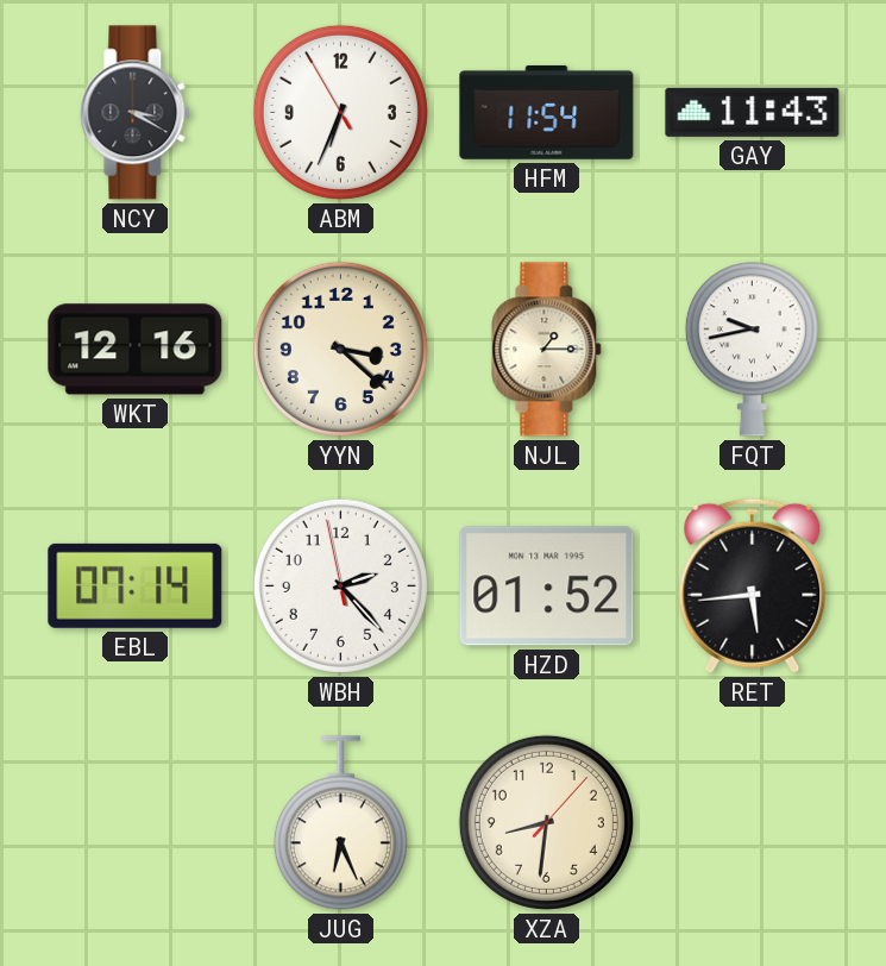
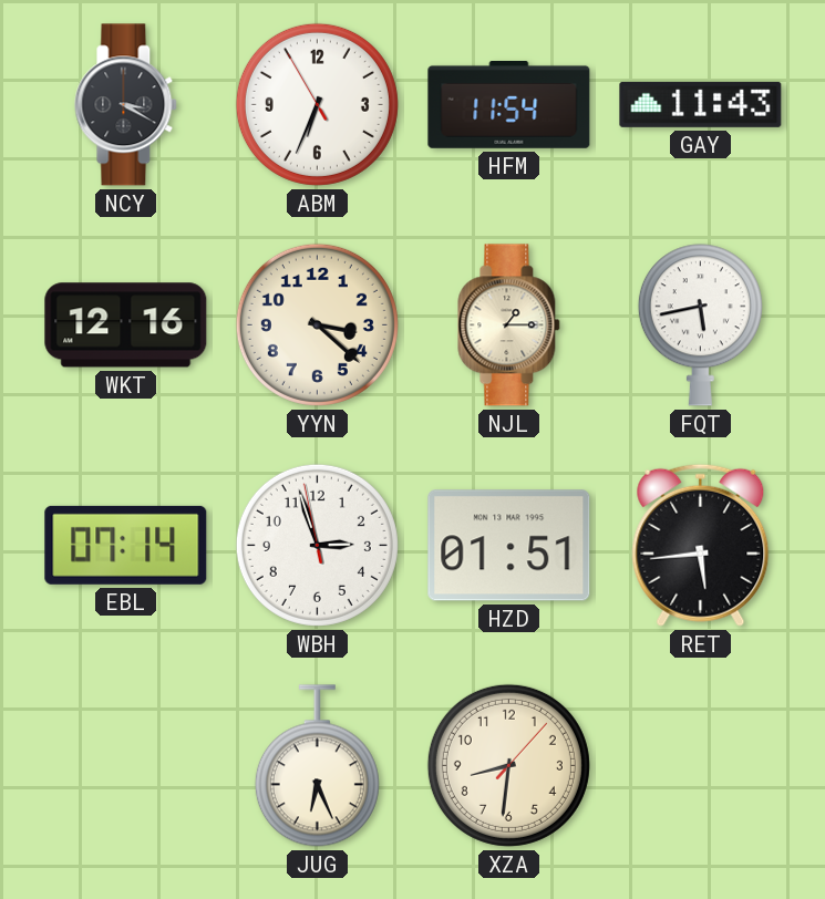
FQT: 9:43 -> 5:43
WBH: 2:22 -> 2:56
HZD: 01:52 -> 01:51
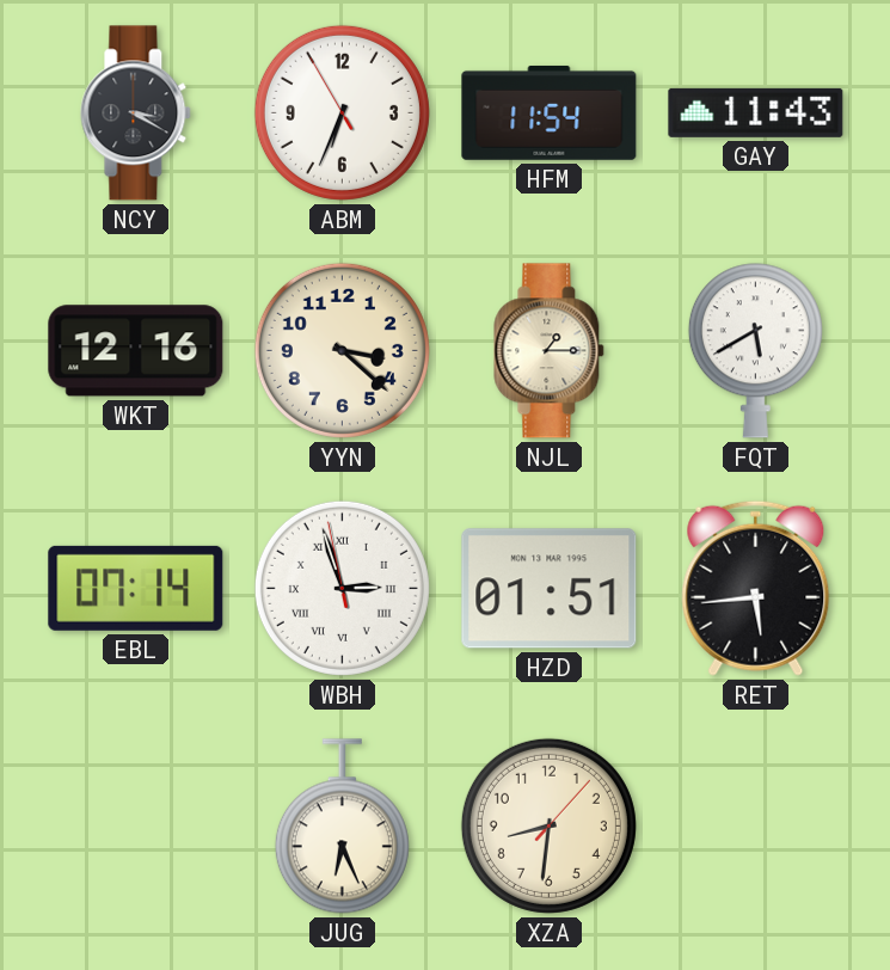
FQT: 5:43 -> 5:40
WBH numerals: Arabic -> Roman
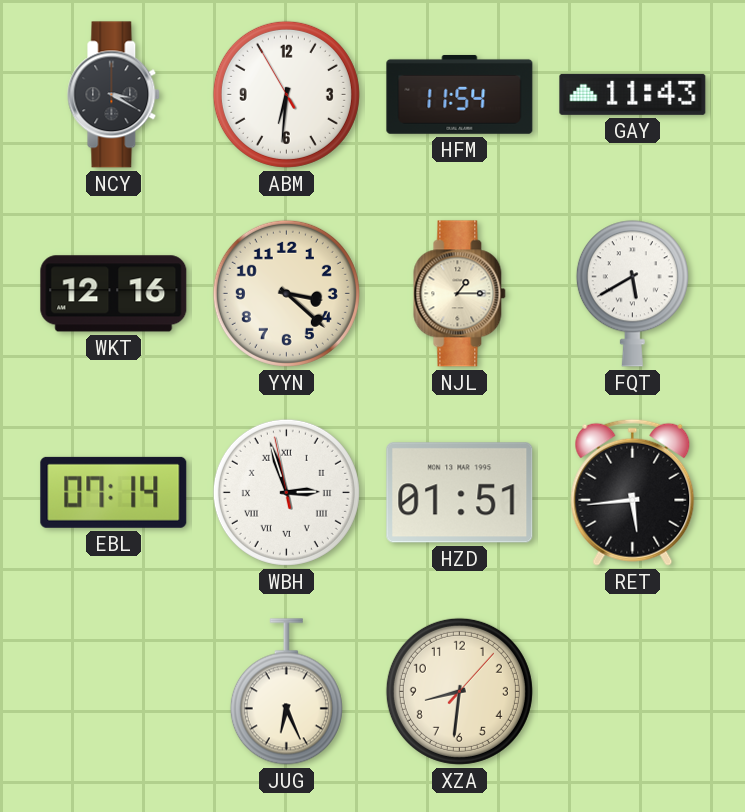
ABM: 6:33 -> 6:30
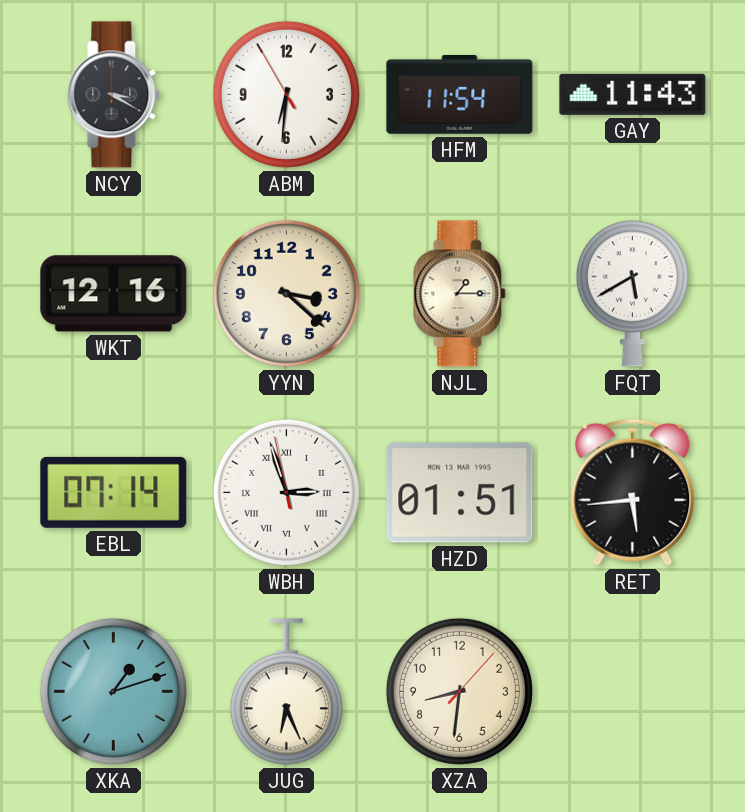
XKA: none -> 1:12
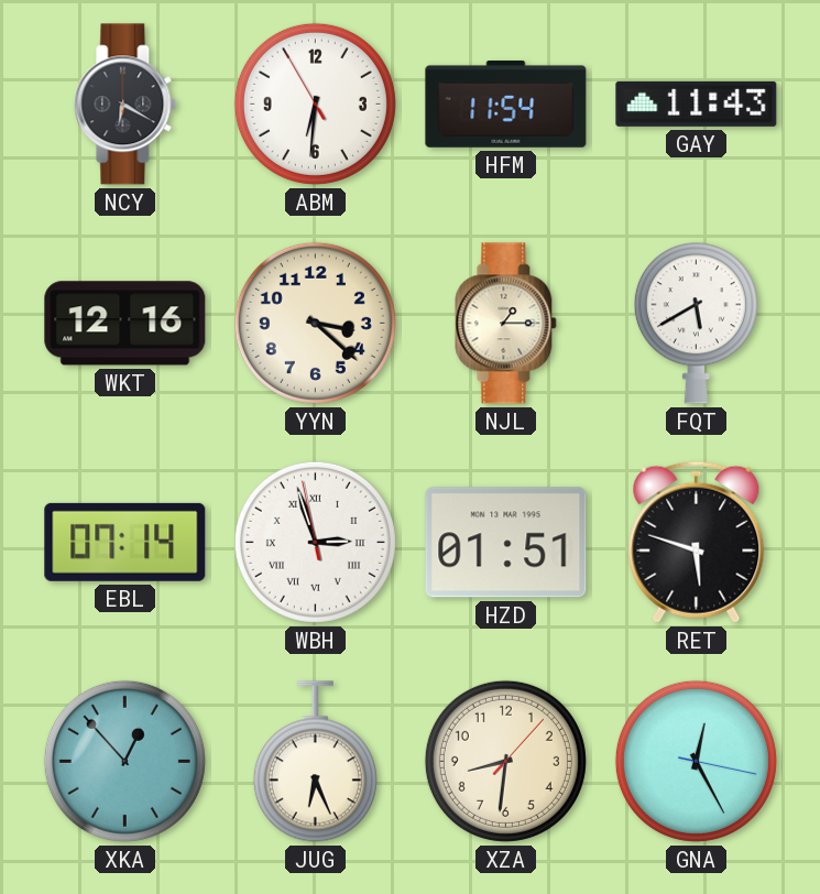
NCY: 3:20 -> 6:20
RET: 5:44 -> 5:48
XKA: 1:12 -> 12:53
GNA: none -> 12:25
